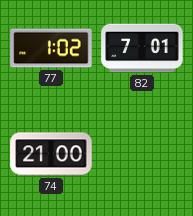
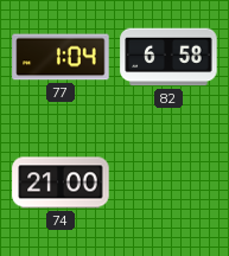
77: 1:02 -> 1:04
82: 7:01 -> 6:58
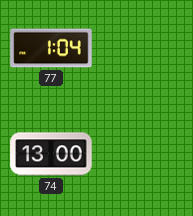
82: 6:58 -> none
74: 21:00 -> 13:00
